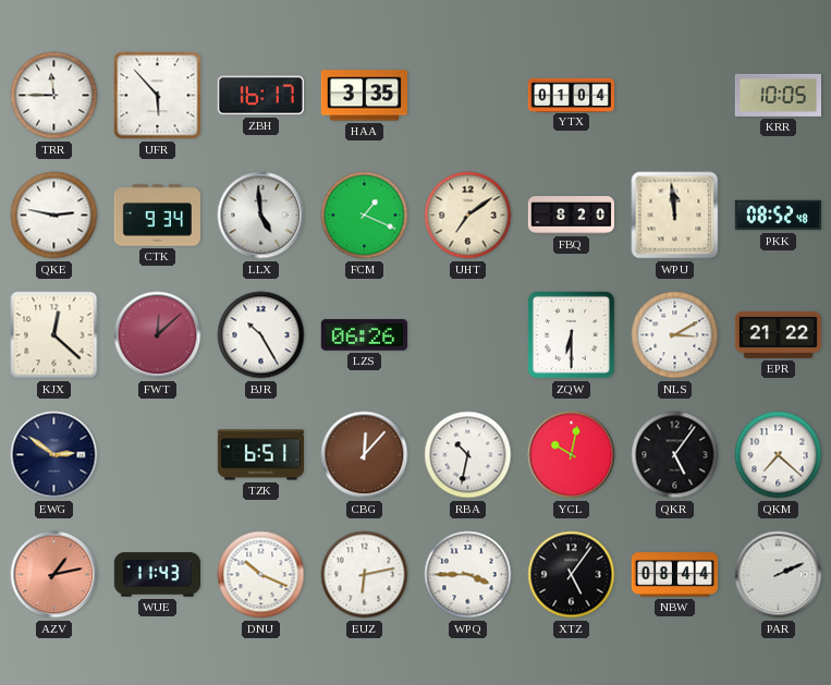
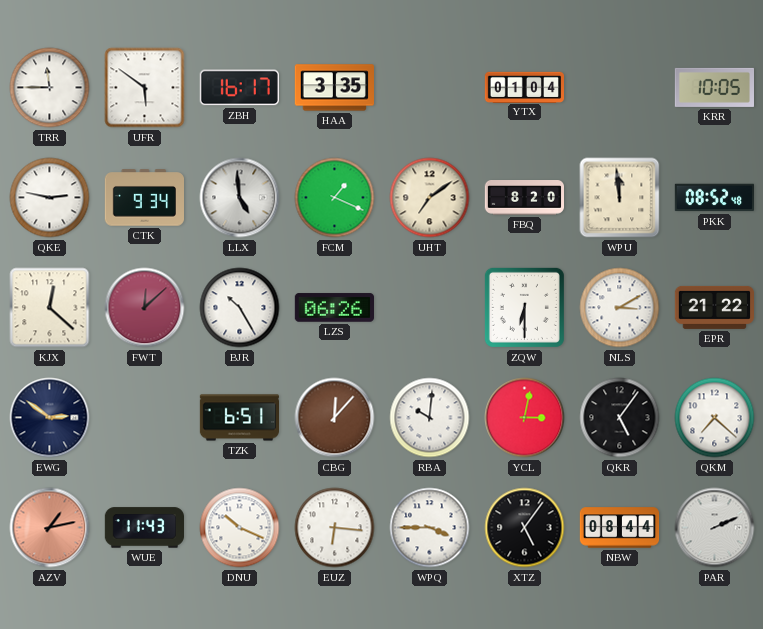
UFR: 5:53 -> 5:51
RBA: 10:32 -> 10:01
YCL: 10:02 -> 3:02
EUZ: 6:13 -> 6:16
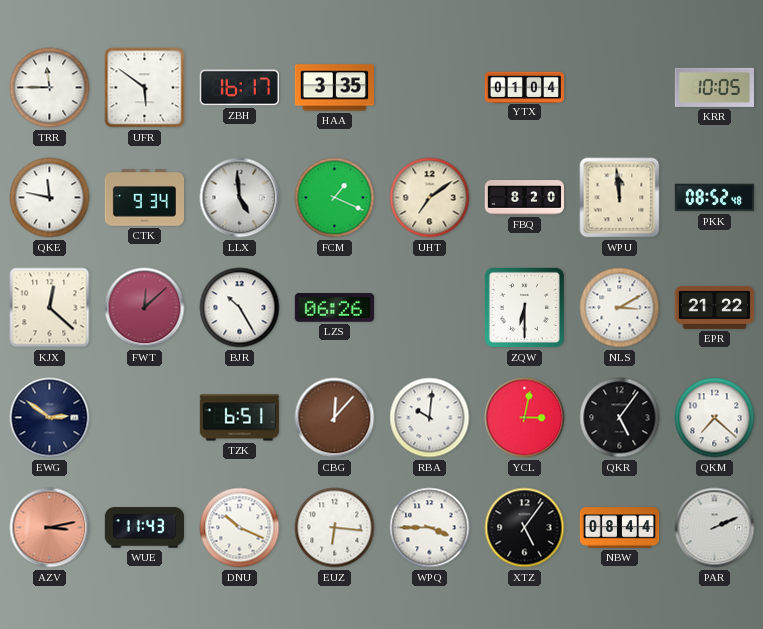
QKE: 2:47 -> 11:47
AZV: 1:13 -> 3:13
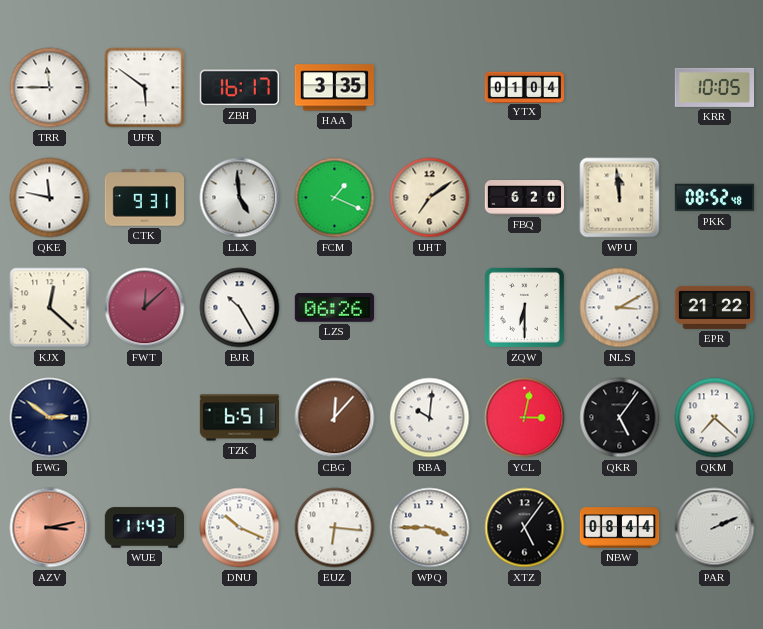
CTK: 9:34 -> 9:31
FBQ: 8:20 -> 6:20
